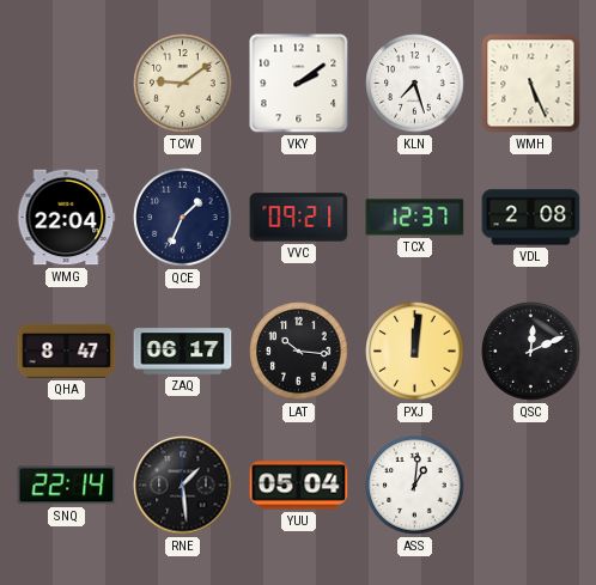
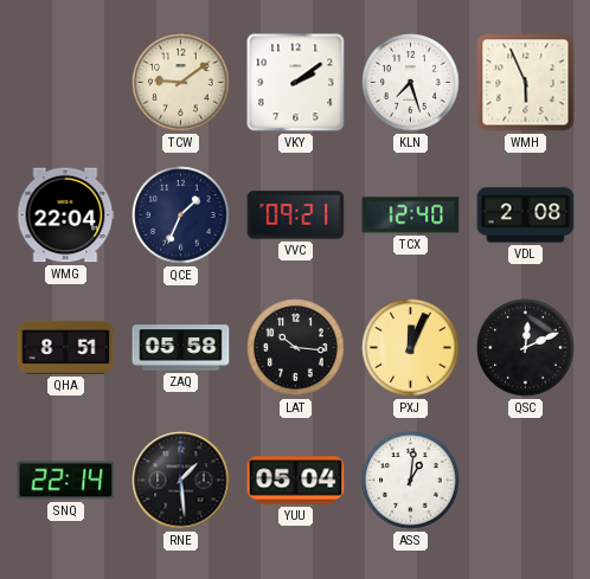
WMH: 5:26 -> 5:56
TCX: 12:37 -> 12:40
QHA: 8:47 -> 8:51
ZAQ: 06:17 -> 05:58
PXJ: 12:01 -> 12:04
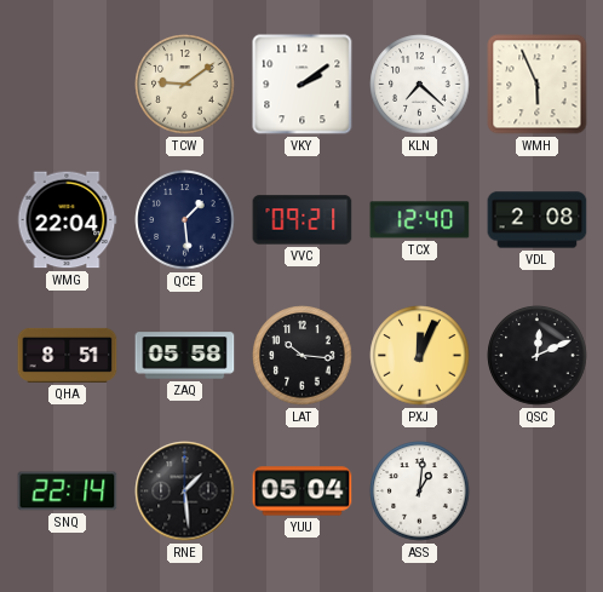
KLN: 7:27 -> 7:22
QCE: 1:34 -> 1:29
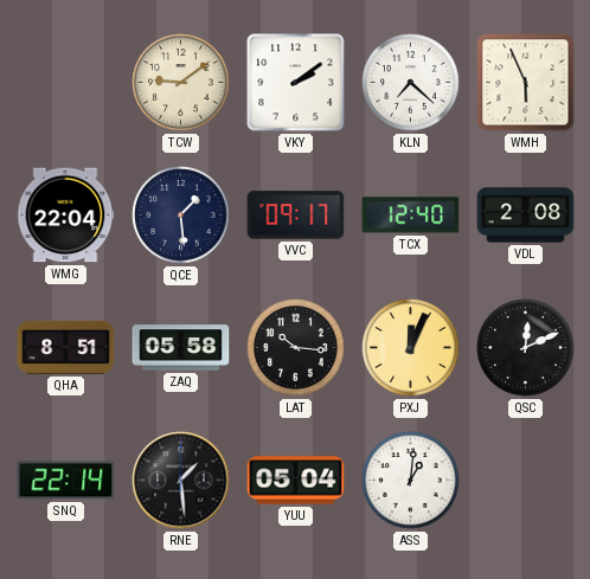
VVC: 09:21 -> 09:17
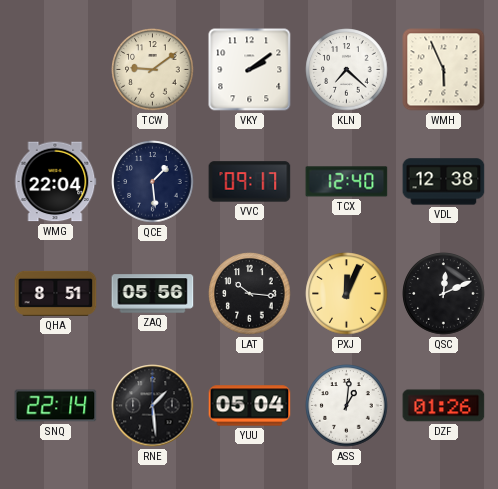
VDL: 2:08 -> 12:38
ZAQ: 05:58 -> 05:56
DZF: none -> 01:26
